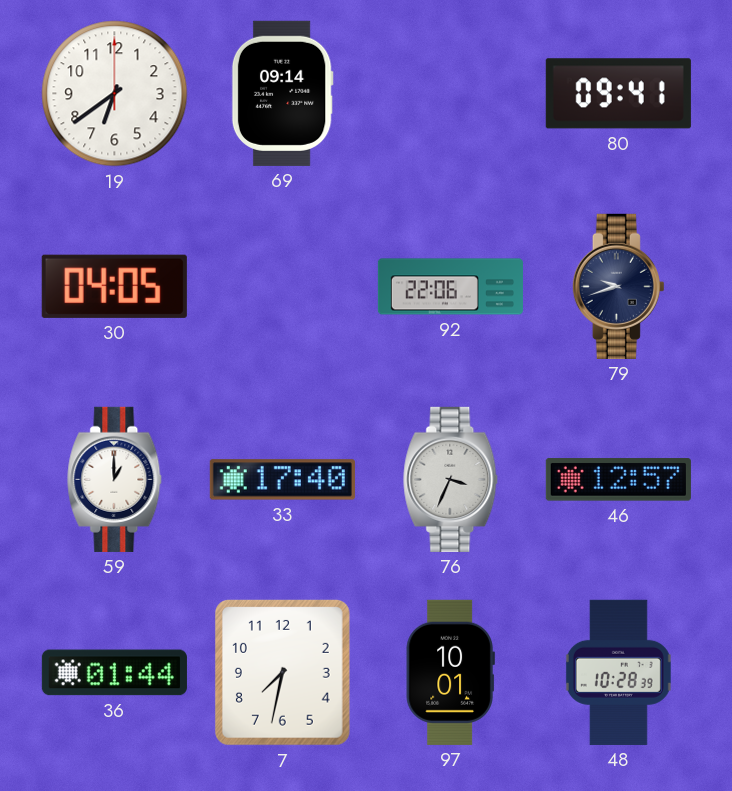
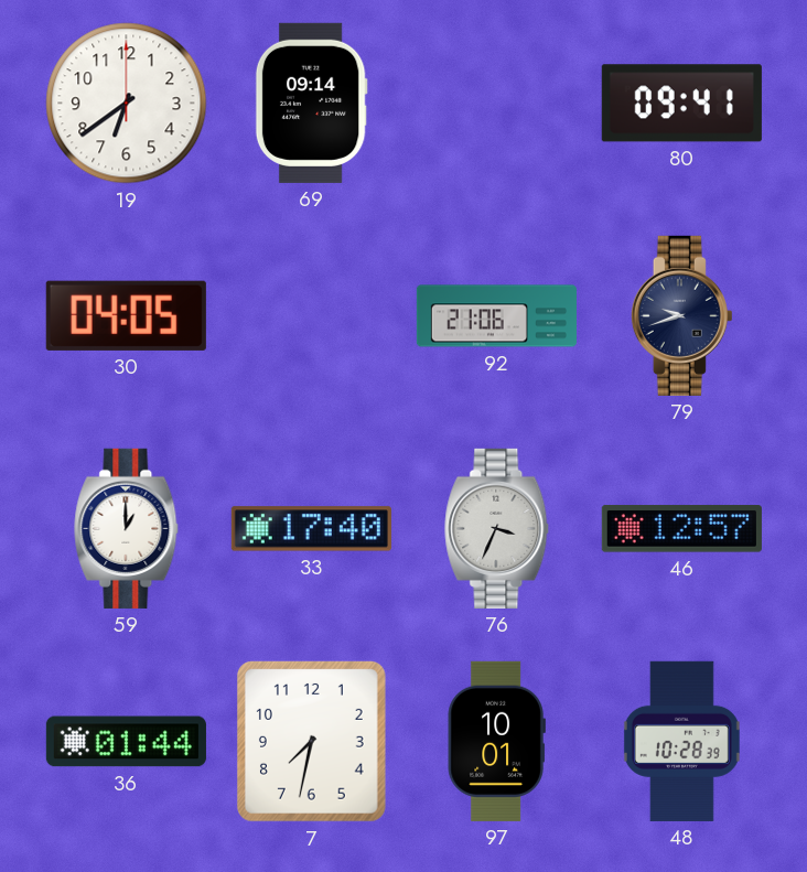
92: 22:06 -> 21:06
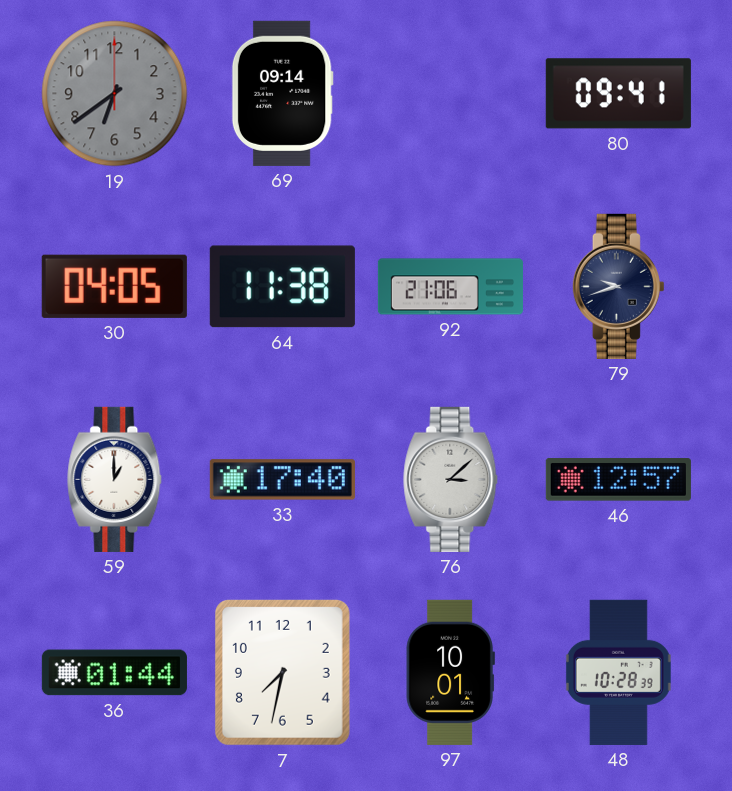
19 dial: white -> grey
64: none -> 11:38
76: 3:34 -> 3:08
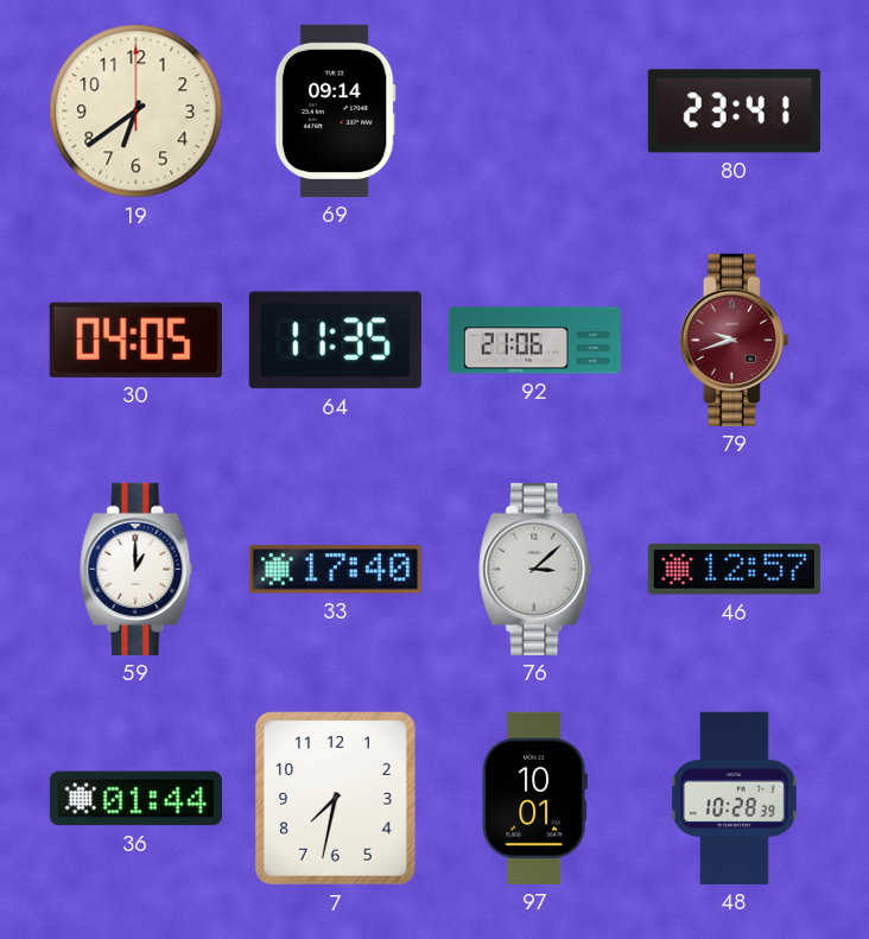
19 dial: grey -> cream
80: 09:41 -> 23:41
64: 11:38 -> 11:35
79 dial: navy -> burgundy
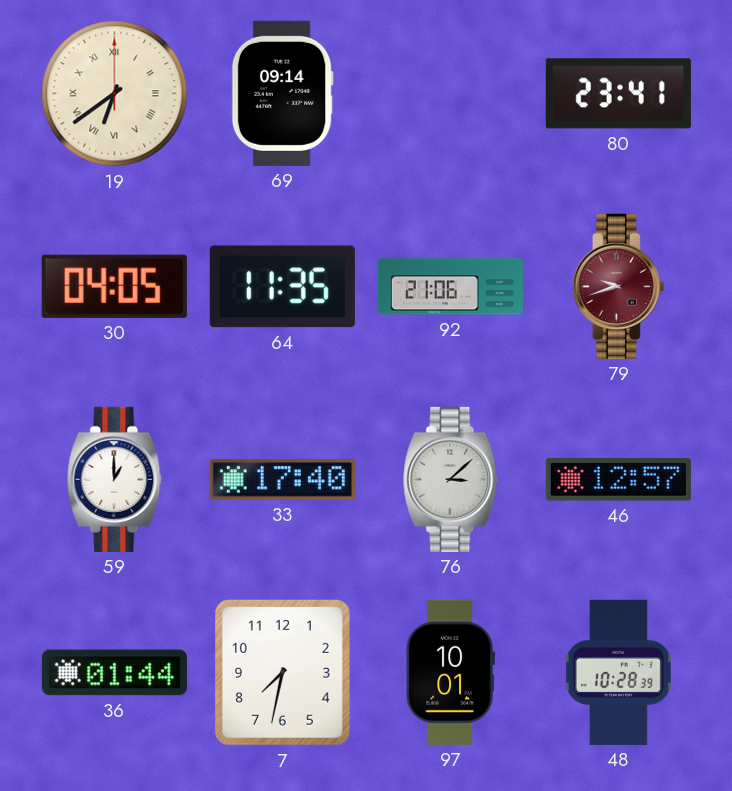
19 numerals: Arabic -> Roman
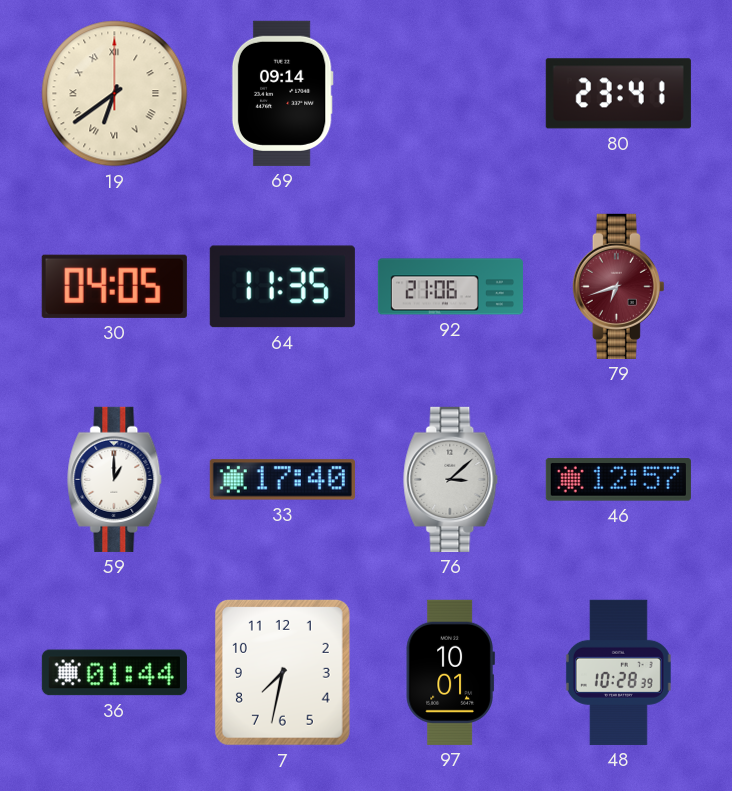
79: 9:42 -> 6:42
